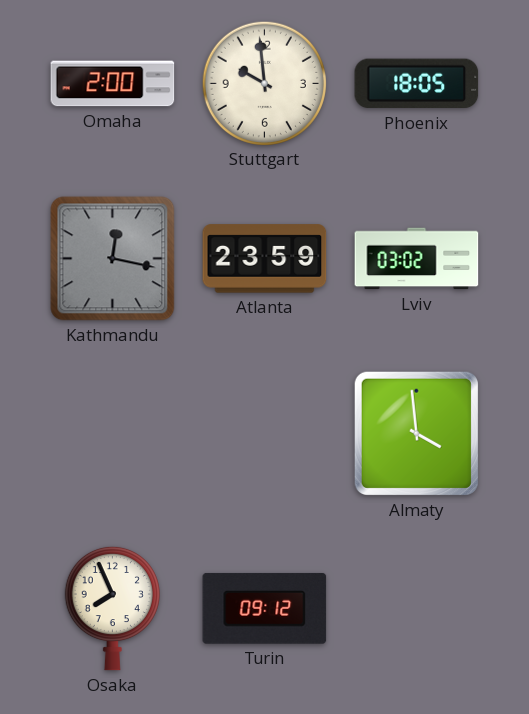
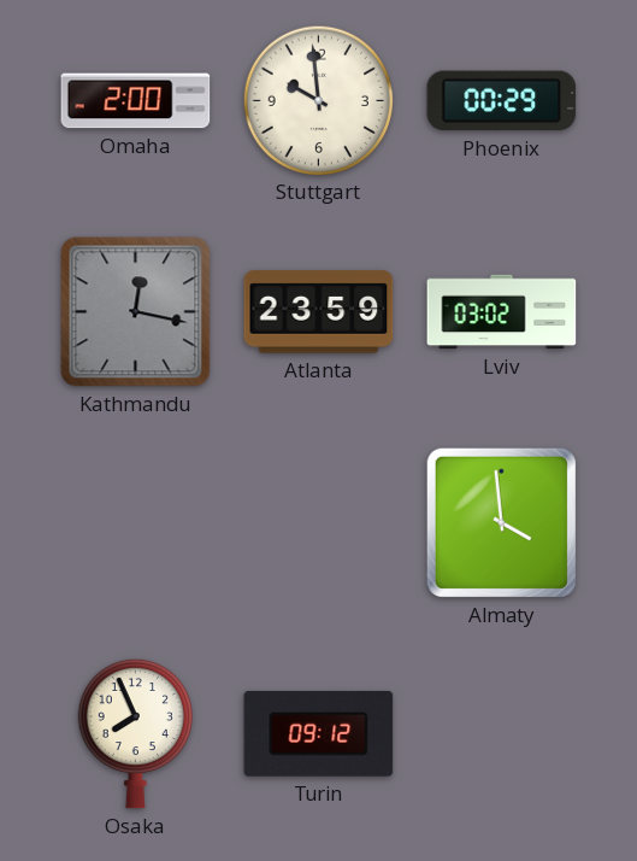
Phoenix: 18:05 -> 00:29
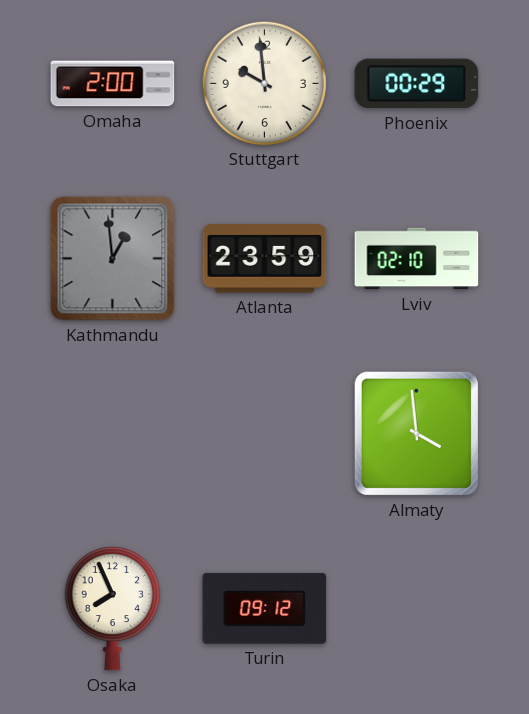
Kathmandu: 12:17 -> 12:59
Lviv: 03:02 -> 02:10
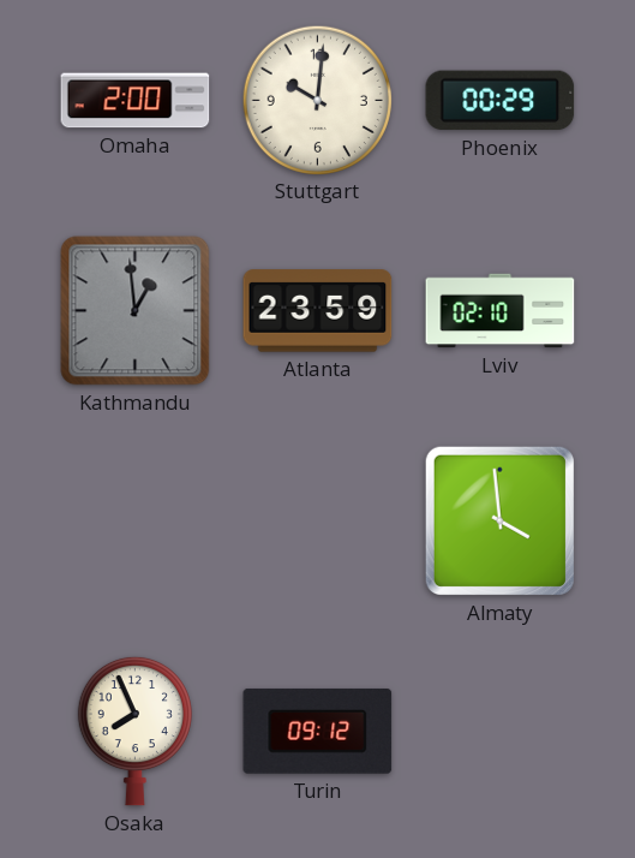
Stuttgart: 9:59 -> 10:01
